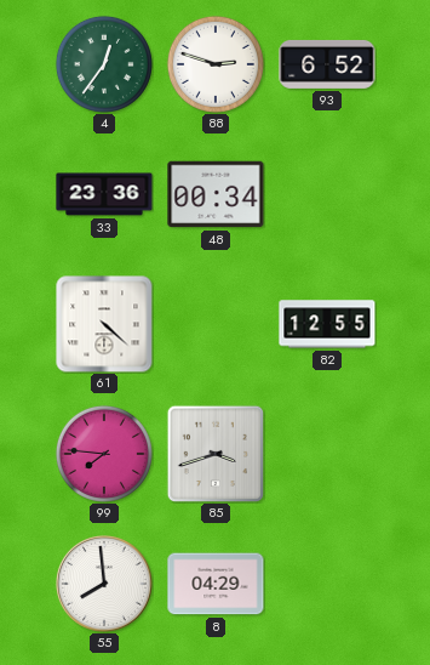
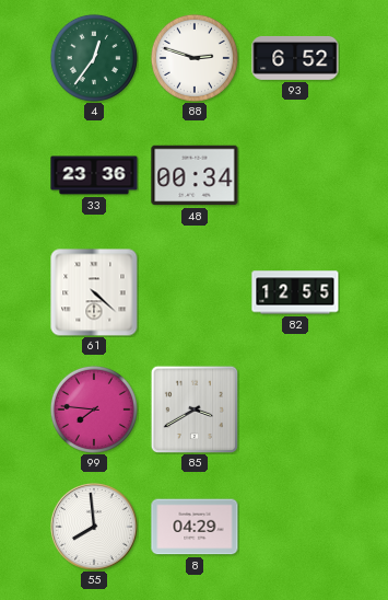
85: 3:42 -> 3:40
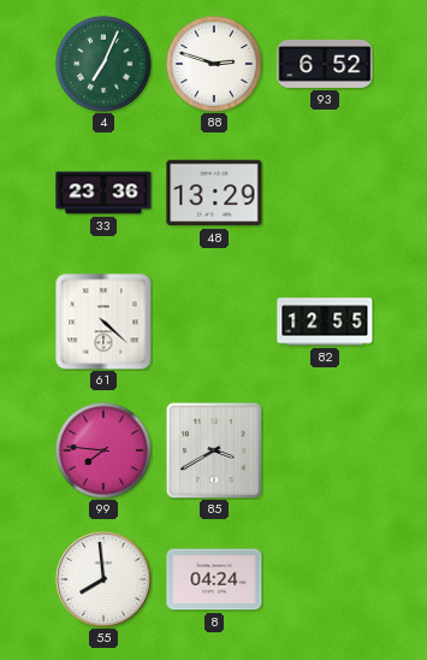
4: 12:36 -> 7:04
48: 00:34 -> 13:29
8: 04:29 -> 04:24
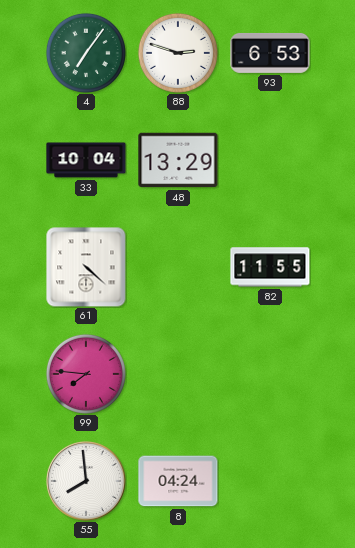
4: 7:04 -> 7:06
93: 6:52 -> 6:53
33: 23:36 -> 10:04
82: 12:55 -> 11:55
85: 3:40 -> none
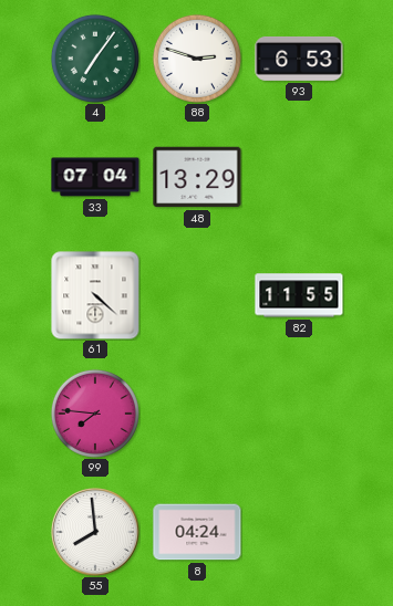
33: 10:04 -> 07:04
